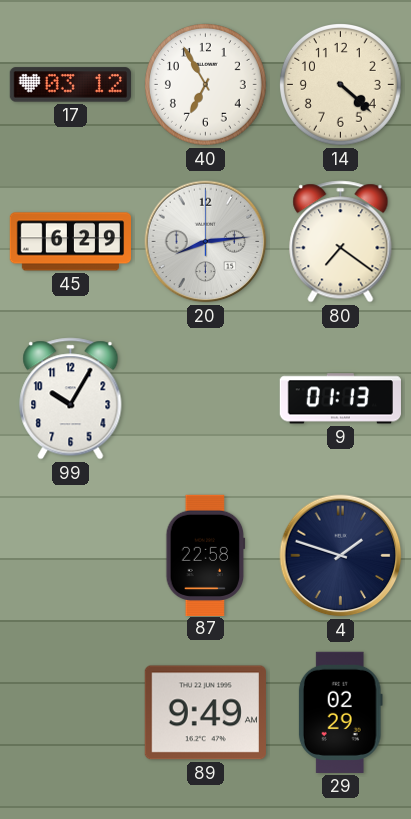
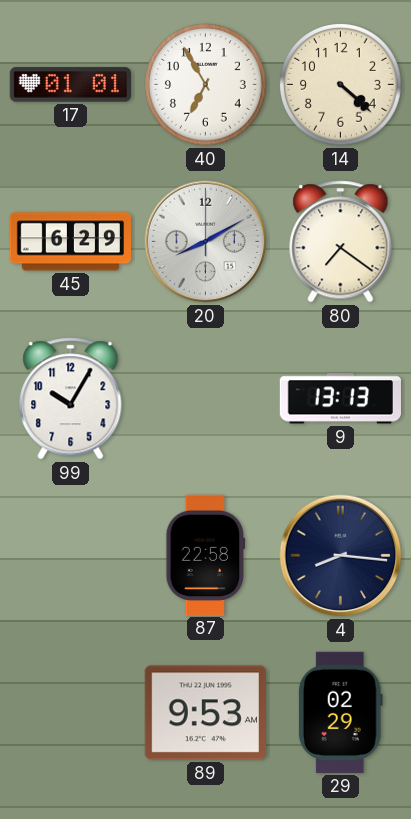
17: 03:12 -> 01:01
20: 8:14 -> 8:10
9: 01:13 -> 13:13
4: 1:48 -> 8:16
89: 9:49 -> 9:53
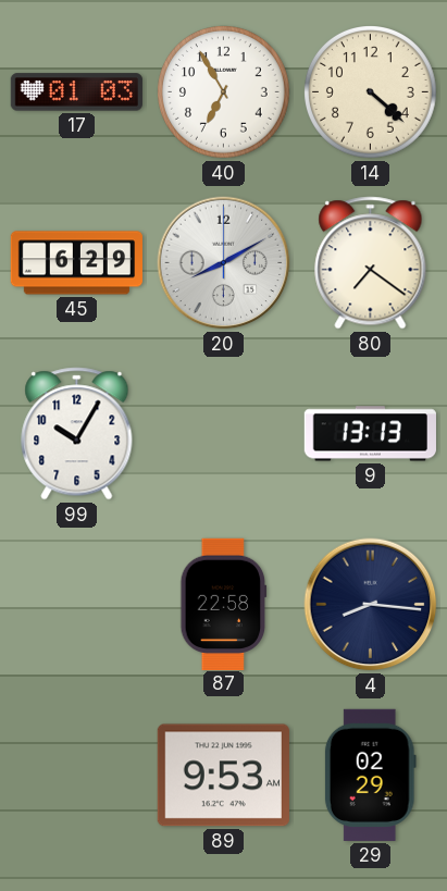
17: 01:01 -> 01:03
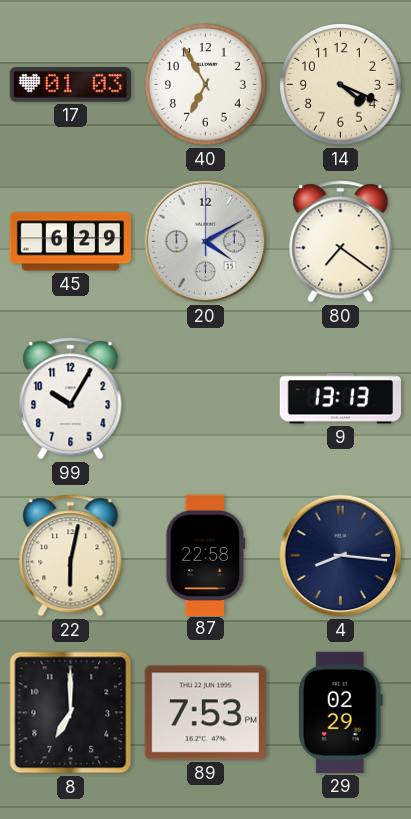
14: 4:22 -> 4:19
20: 8:10 -> 4:10
22: none -> 6:02
8: none -> 7:00
89: 9:53 -> 7:53
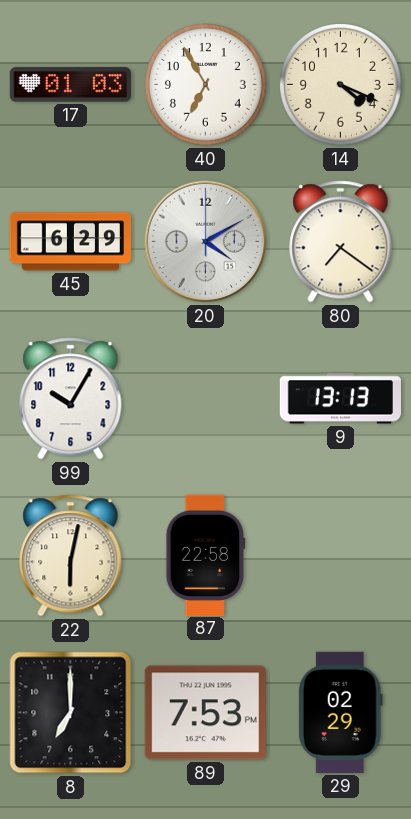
4: 8:16 -> none
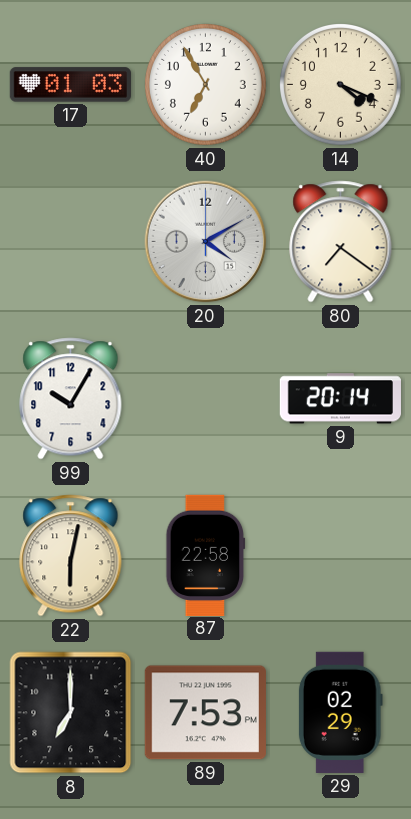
45: 6:29 -> none
9: 13:13 -> 20:14
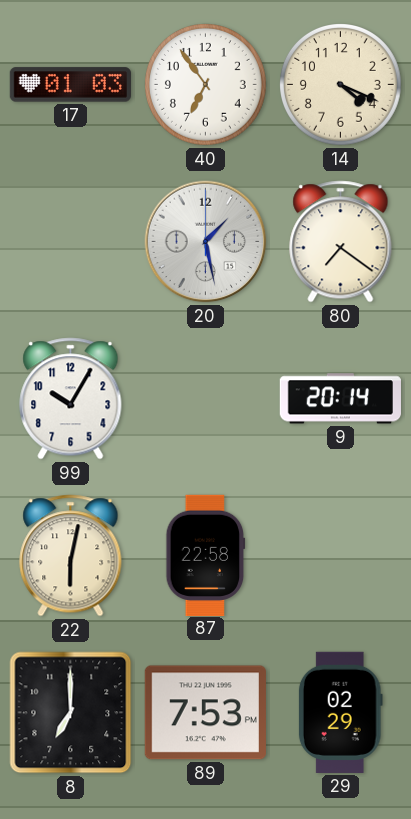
40: 6:55 -> 6:54
20: 4:10 -> 1:28
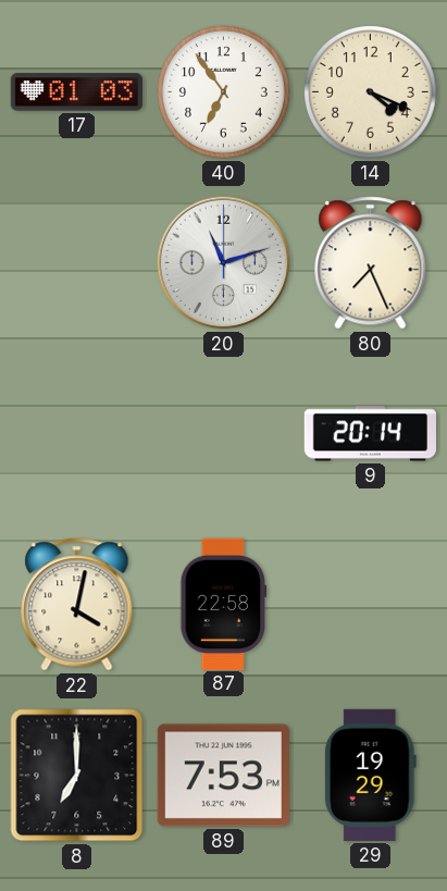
20: 1:28 -> 11:12
80: 7:21 -> 7:26
99: 10:05 -> none
22: 6:02 -> 4:02
29: 02:29 -> 19:29
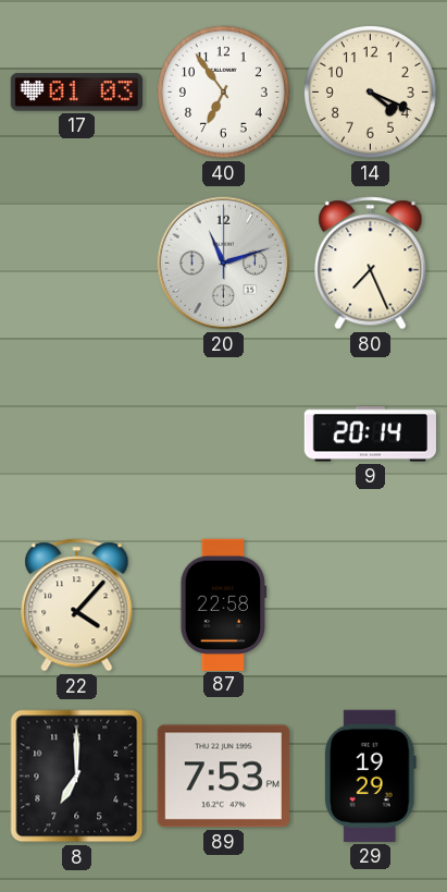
22: 4:02 -> 4:07
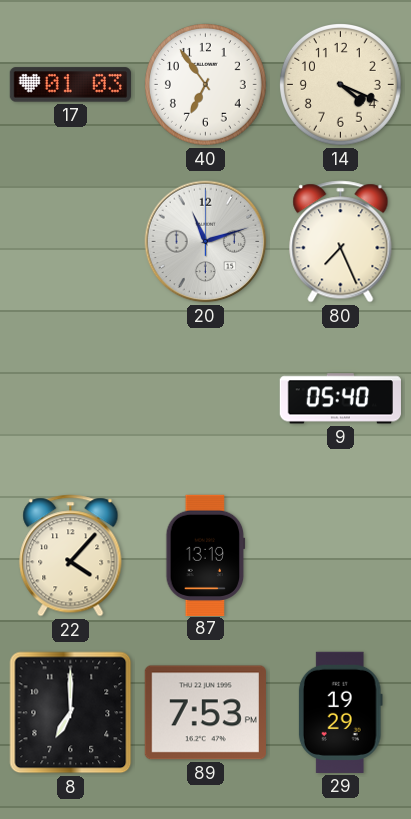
9: 20:14 -> 05:40
87: 22:58 -> 13:19
